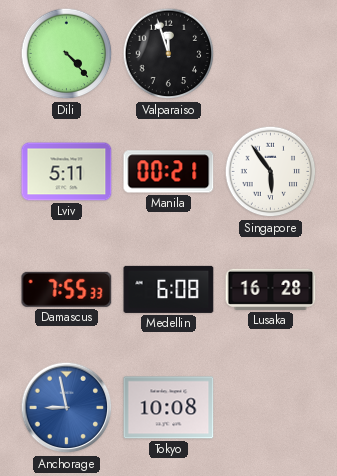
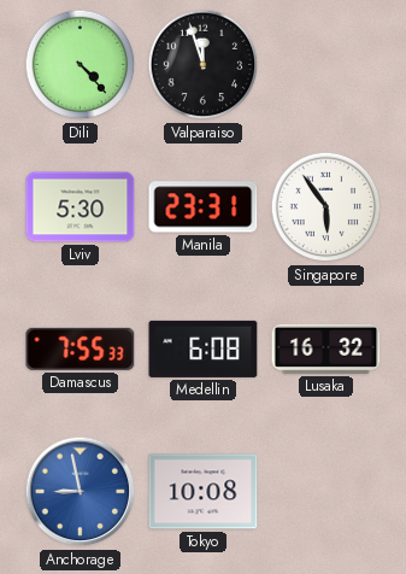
Lviv: 5:11 -> 5:30
Manila: 00:21 -> 23:31
Lusaka: 16:28 -> 16:32
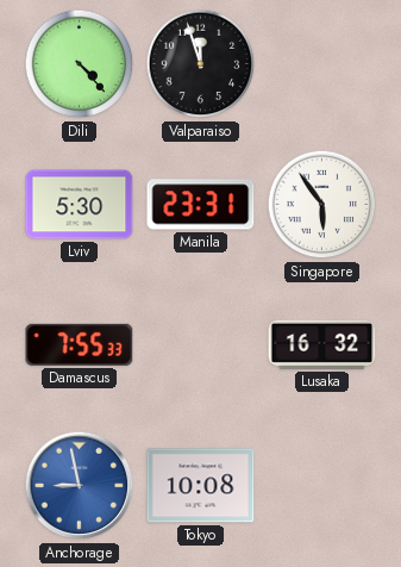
Medellin: 6:08 -> none
